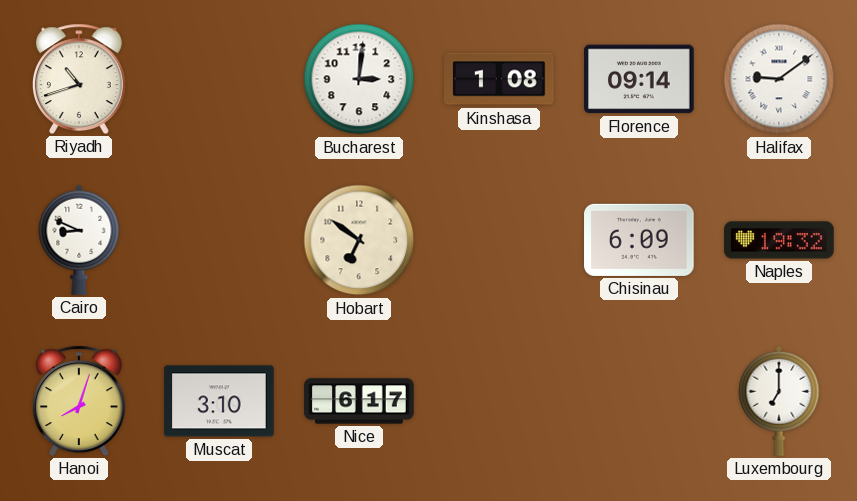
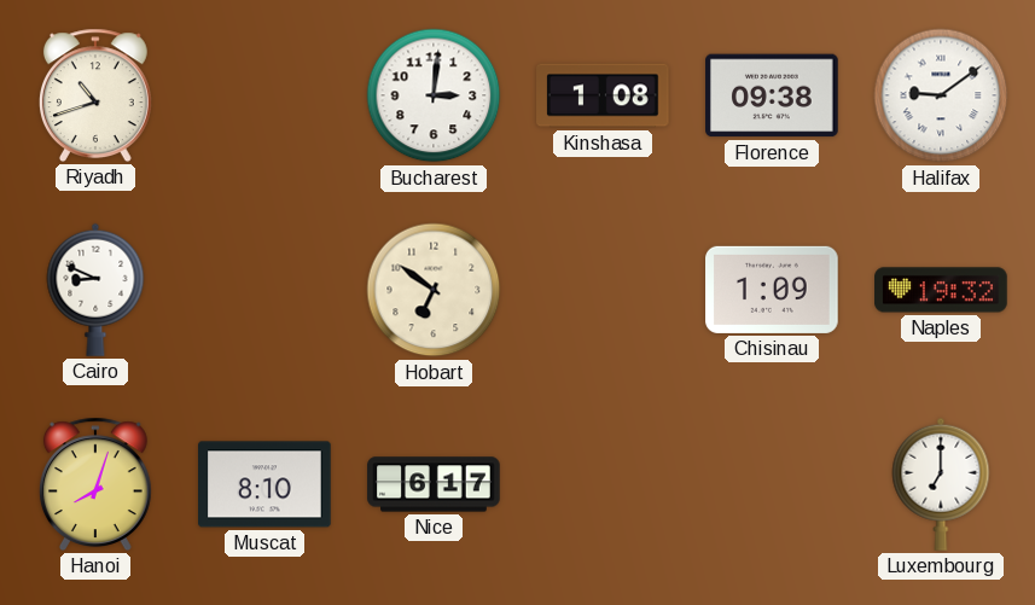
Florence: 09:14 -> 09:38
Chisinau: 6:09 -> 1:09
Muscat: 3:10 -> 8:10
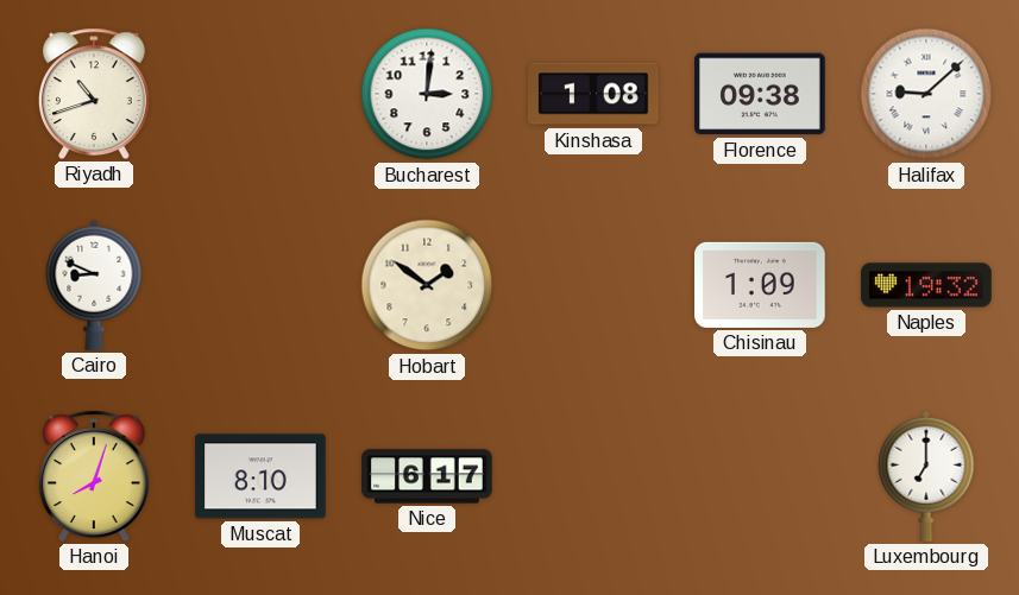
Halifax: 9:09 -> 9:08
Hobart: 6:51 -> 1:51
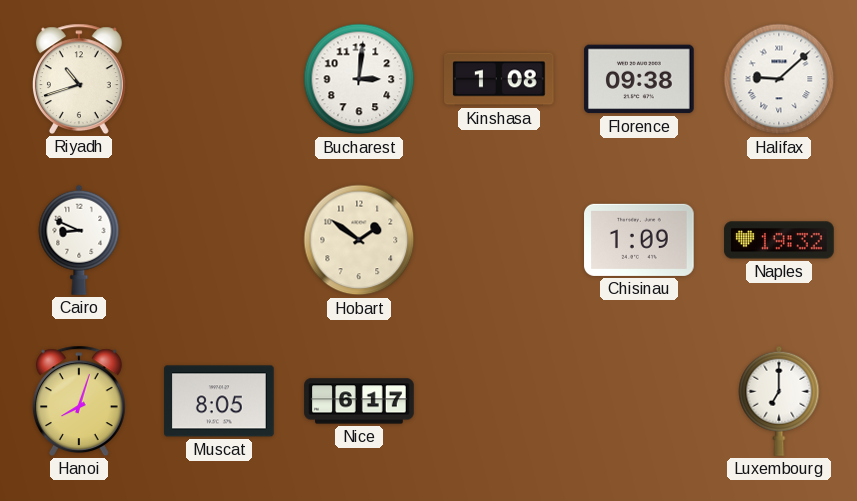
Muscat: 8:10 -> 8:05
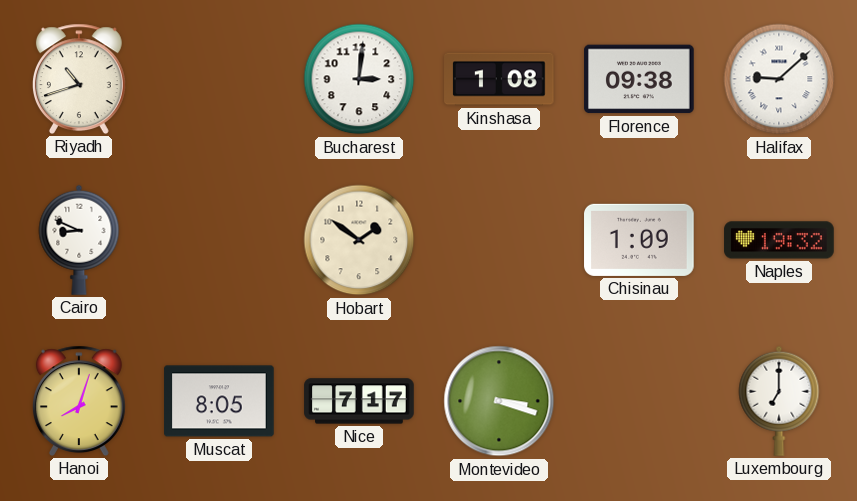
Nice: 6:17 -> 7:17
Montevideo: none -> 3:18
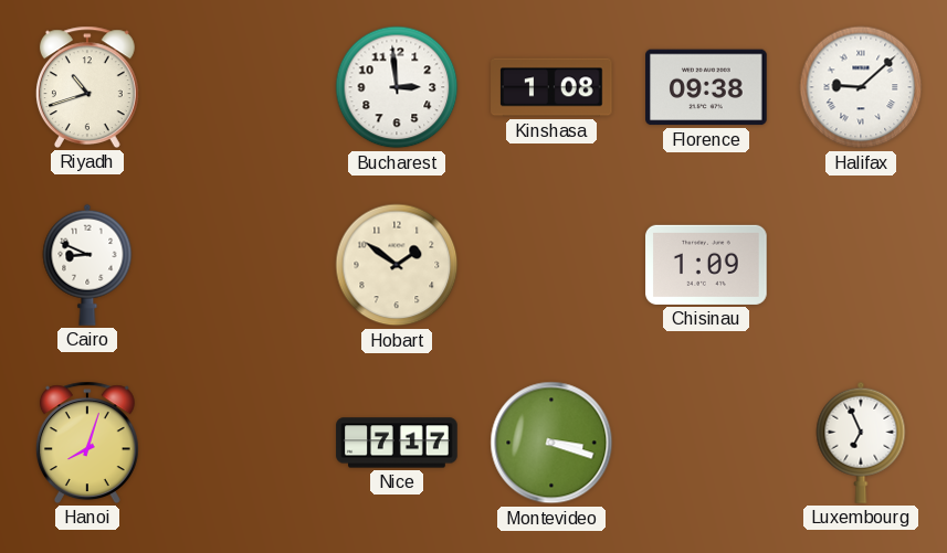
Bucharest: 3:01 -> 2:59
Naples: 19:32 -> none
Muscat: 8:05 -> none
Luxembourg: 7:00 -> 6:56
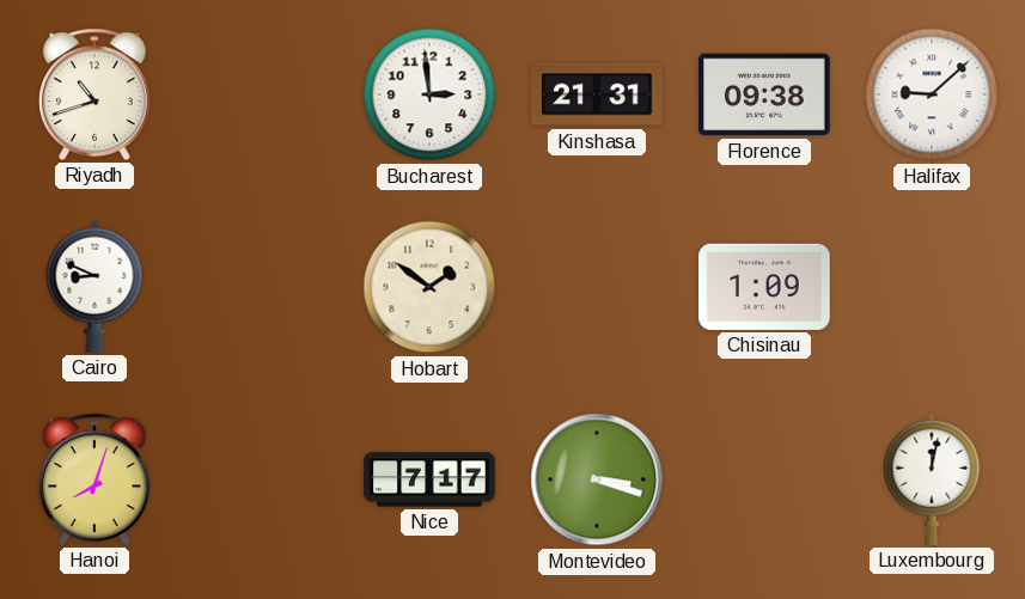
Kinshasa: 1:08 -> 21:31
Luxembourg: 6:56 -> 12:02
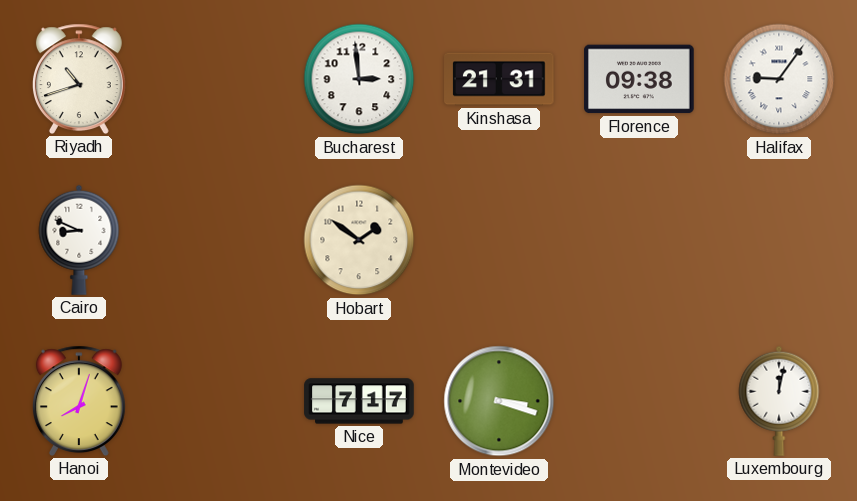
Halifax: 9:08 -> 9:06
Chisinau: 1:09 -> none
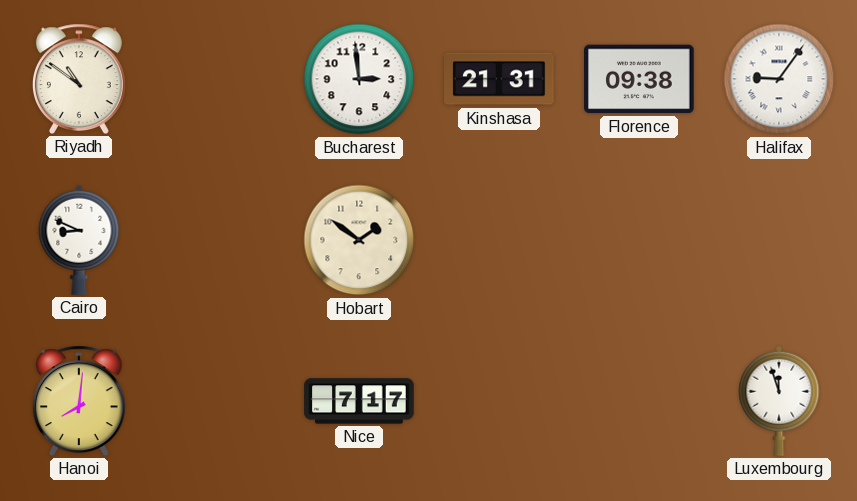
Riyadh: 10:42 -> 10:51
Hanoi: 8:03 -> 8:01
Montevideo: 3:18 -> none
Luxembourg: 12:02 -> 11:57
